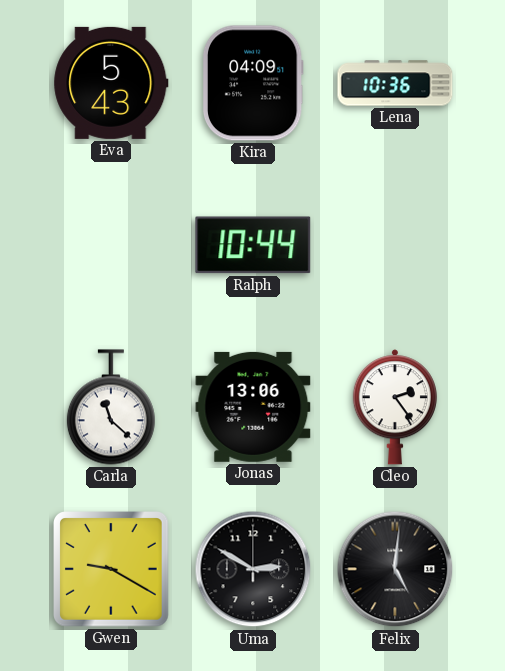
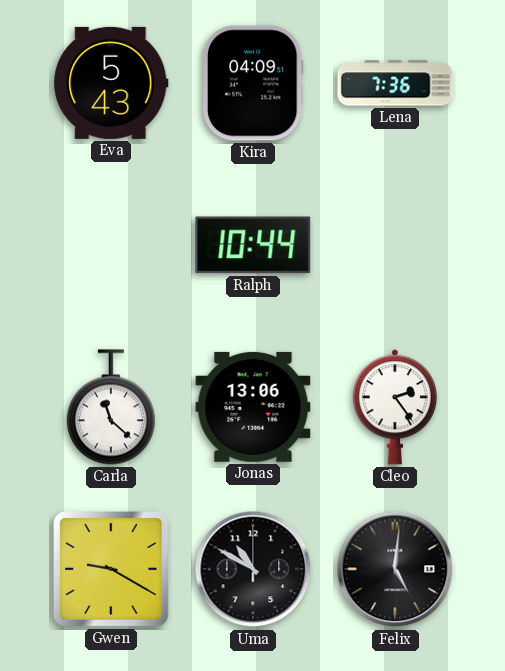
Lena: 10:36 -> 7:36
Uma: 2:50 -> 10:50
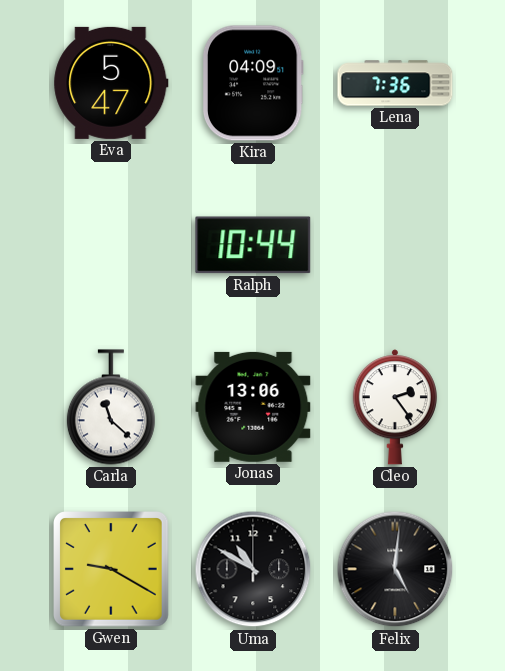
Eva: 5:43 -> 5:47
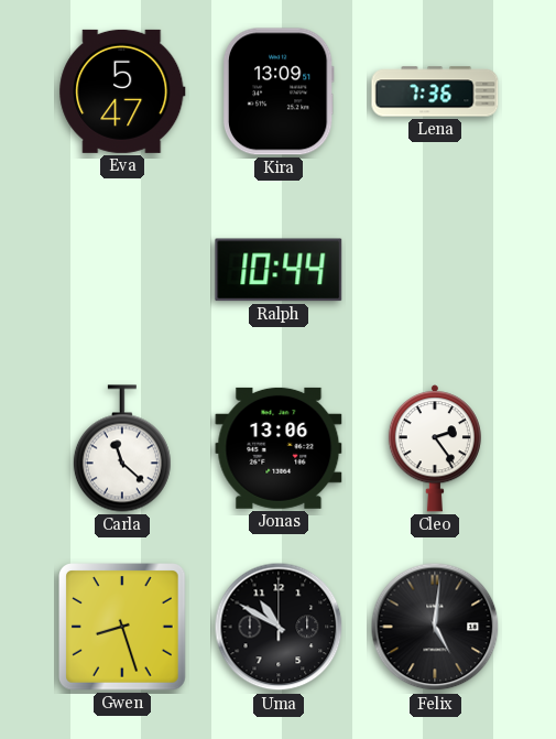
Kira: 04:09 -> 13:09
Gwen: 9:20 -> 8:27
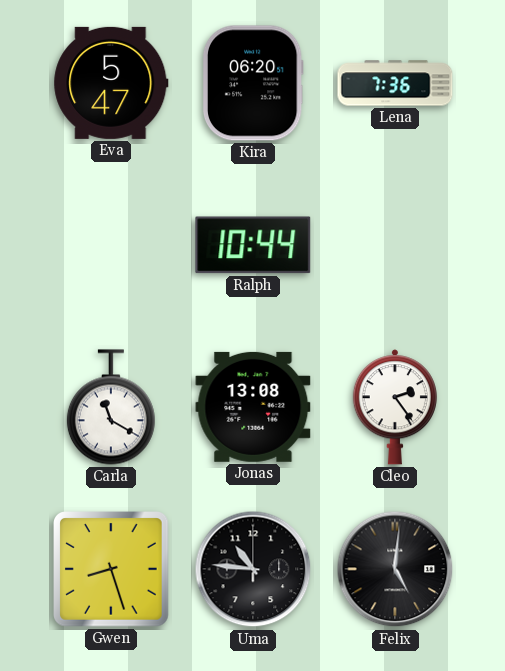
Kira: 13:09 -> 06:20
Carla: 11:22 -> 11:20
Jonas: 13:06 -> 13:08
Uma: 10:50 -> 10:46
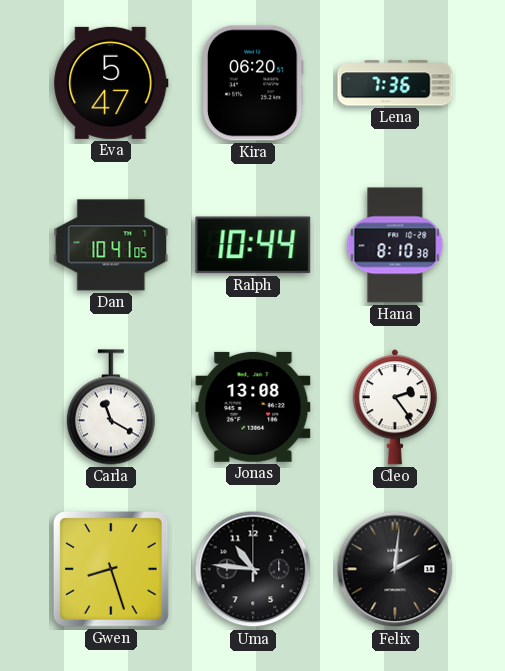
Dan: none -> 10:41
Hana: none -> 8:10
Felix: 5:01 -> 2:01
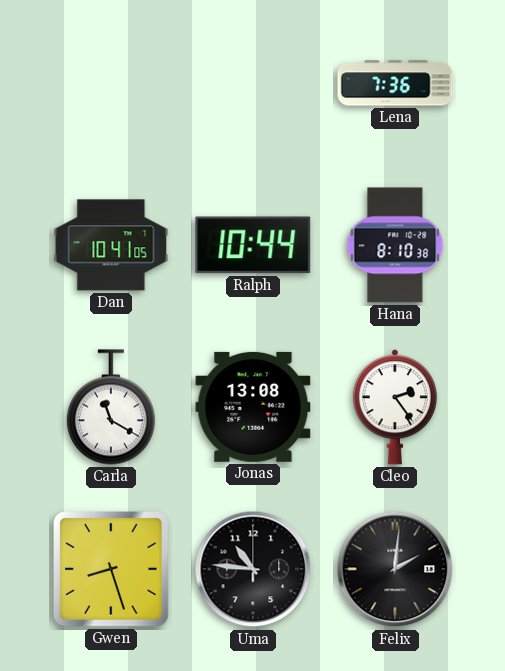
Eva: 5:47 -> none
Kira: 06:20 -> none
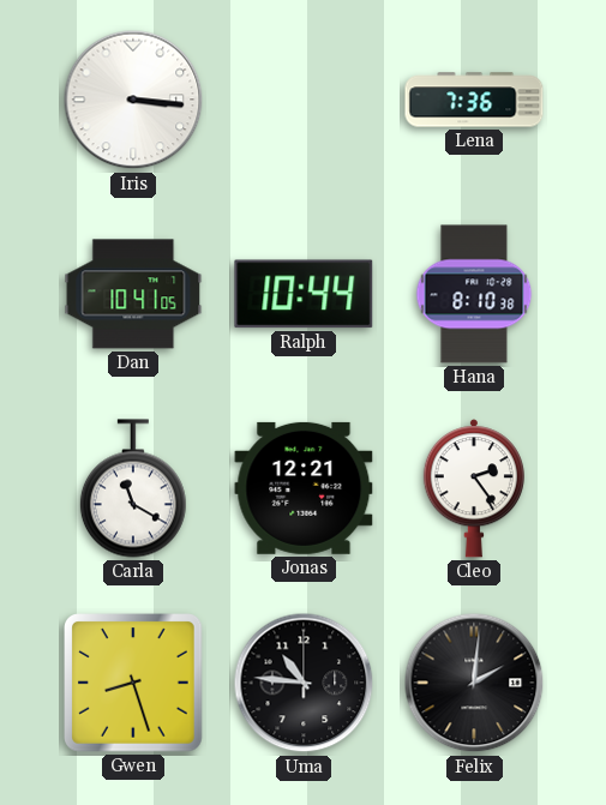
Iris: none -> 3:16
Jonas: 13:08 -> 12:21
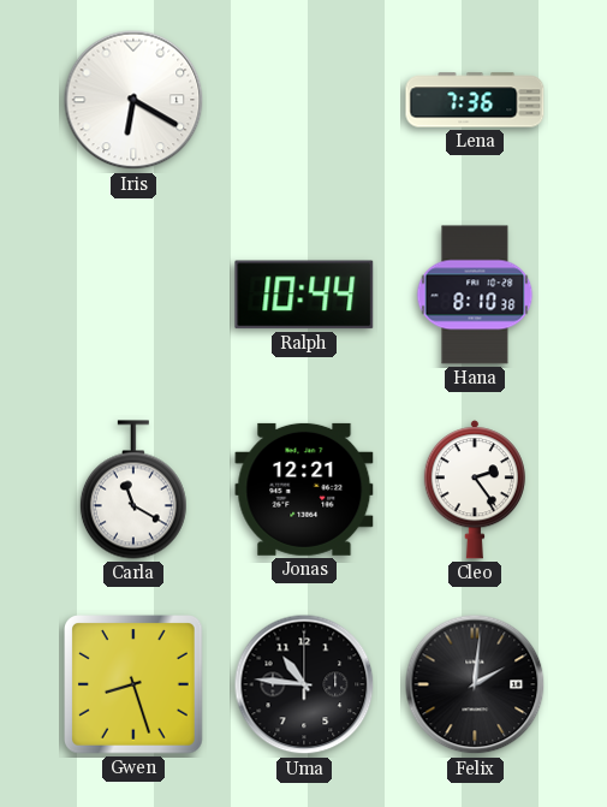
Iris: 3:16 -> 6:20
Dan: 10:41 -> none
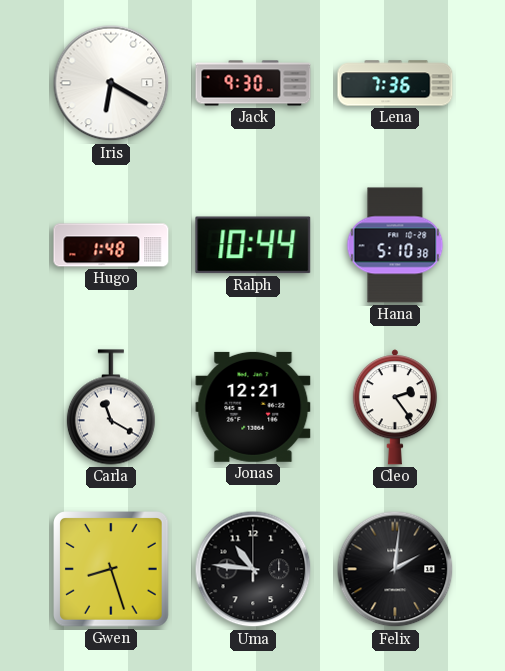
Jack: none -> 9:30
Hugo: none -> 1:48
Hana: 8:10 -> 5:10
